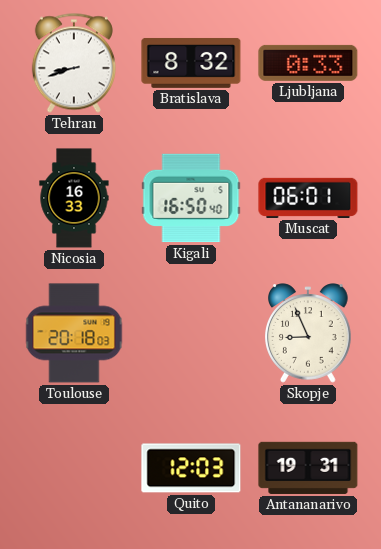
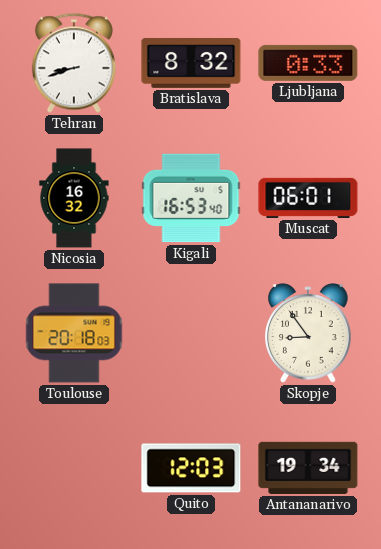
Nicosia: 16:33 -> 16:32
Kigali: 16:50 -> 16:53
Skopje: 8:56 -> 8:54
Antananarivo: 19:31 -> 19:34
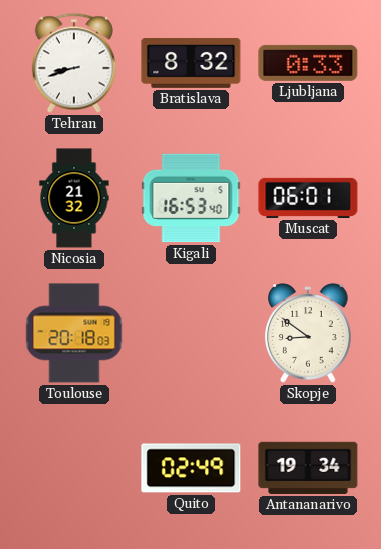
Nicosia: 16:32 -> 21:32
Skopje: 8:54 -> 8:51
Quito: 12:03 -> 02:49
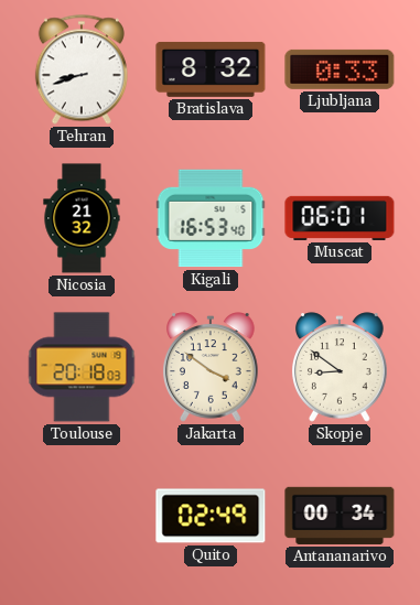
Jakarta: none -> 3:51
Antananarivo: 19:34 -> 00:34
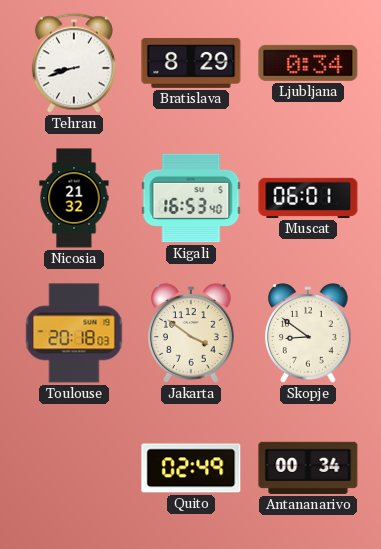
Bratislava: 8:32 -> 8:29
Ljubljana: 0:33 -> 0:34
